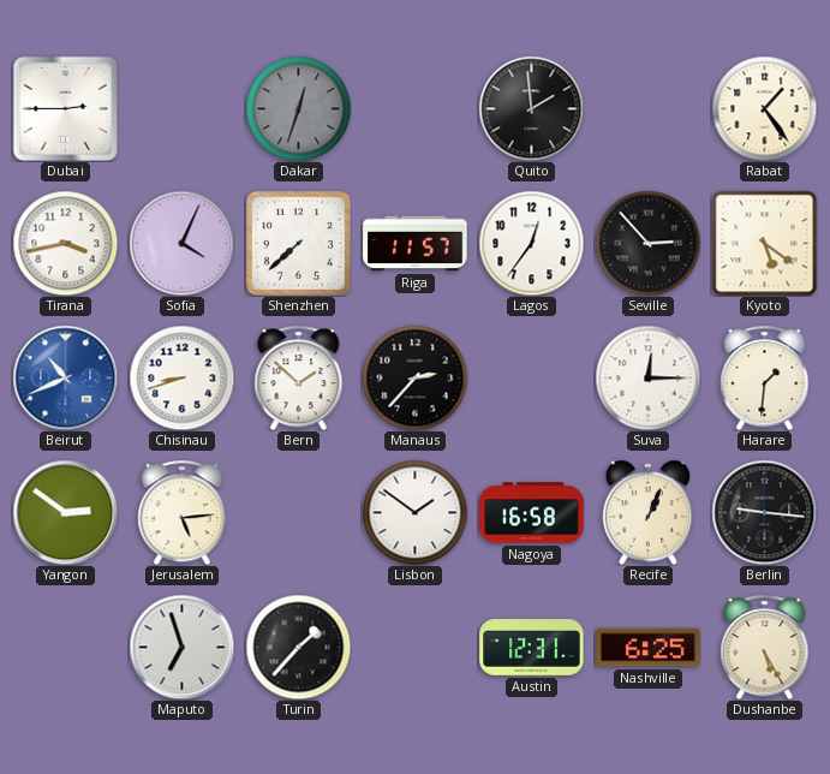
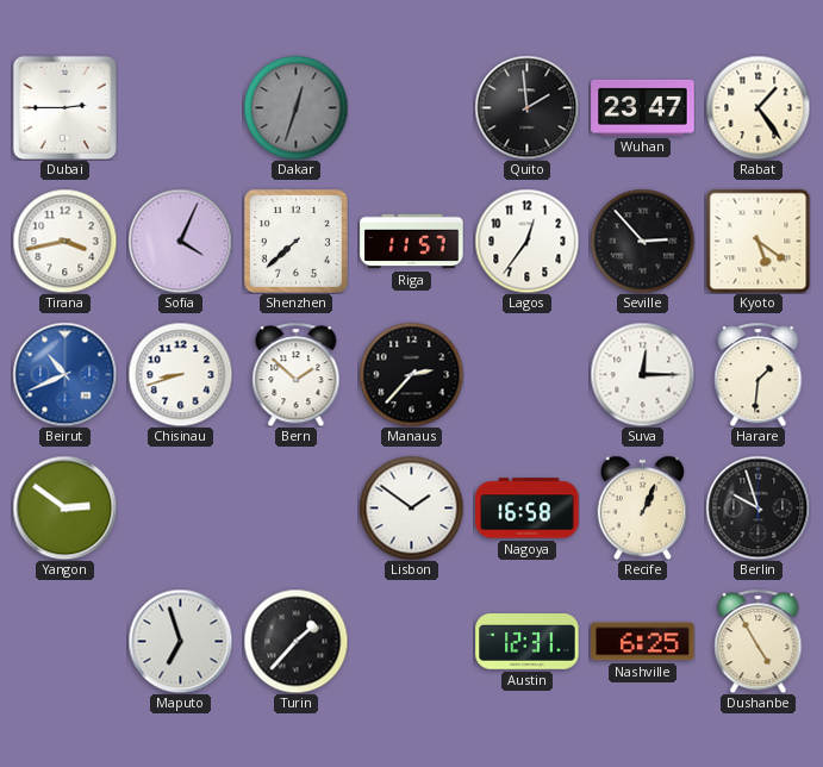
Wuhan: none -> 23:47
Jerusalem: 5:14 -> none
Berlin: 9:16 -> 9:57
Dushanbe: 5:25 -> 4:55
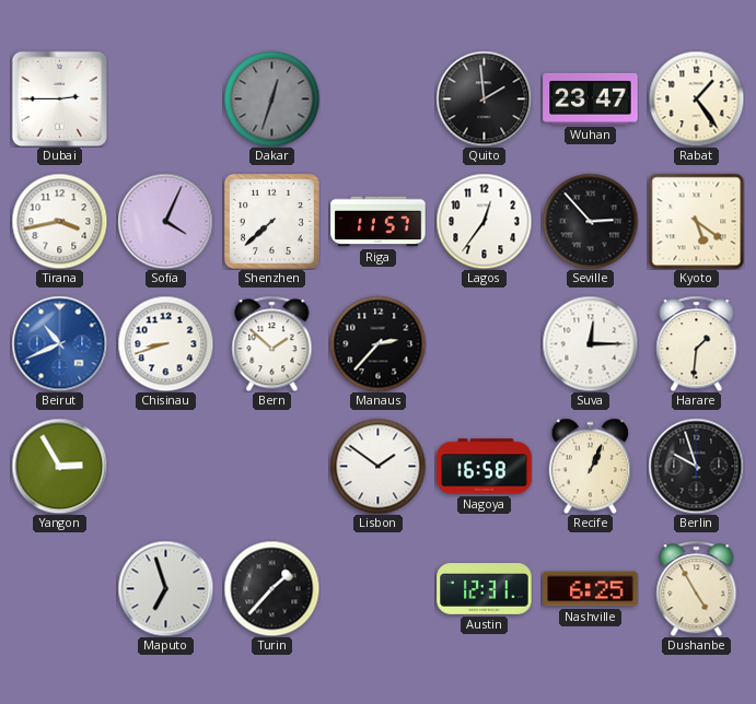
Yangon: 2:51 -> 2:55
